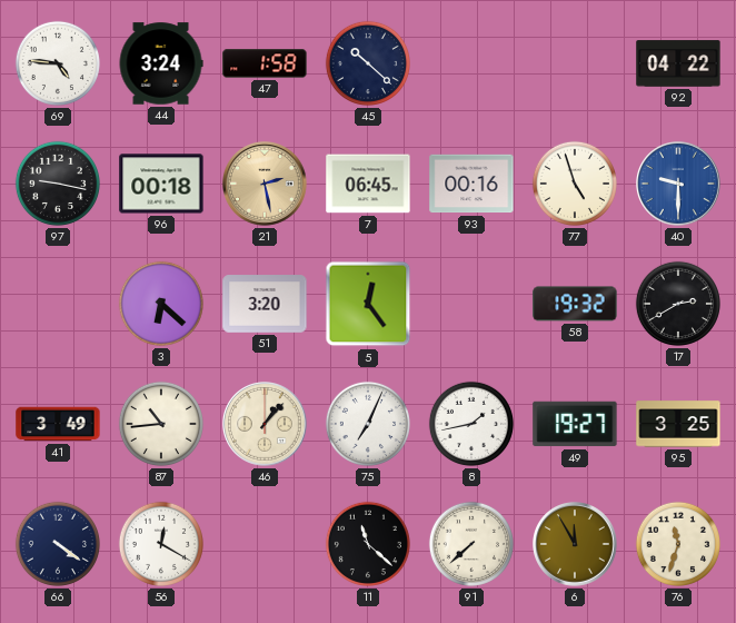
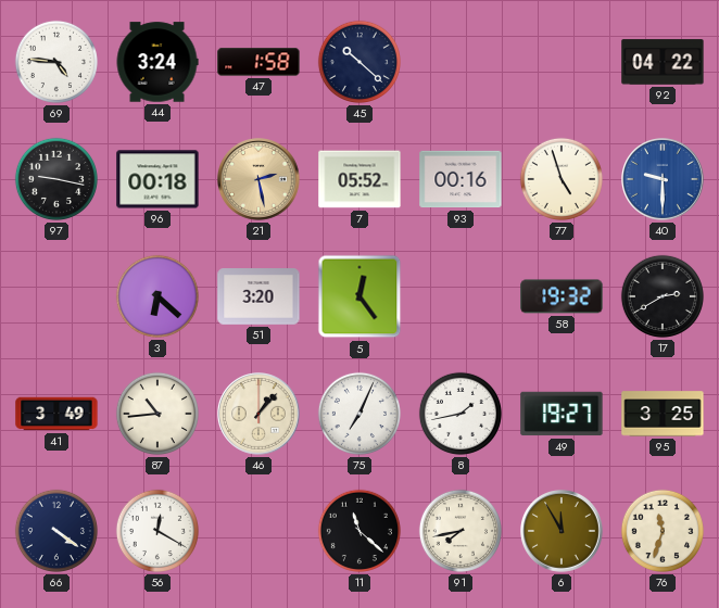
7: 06:45 -> 05:52
91: 7:38 -> 7:43
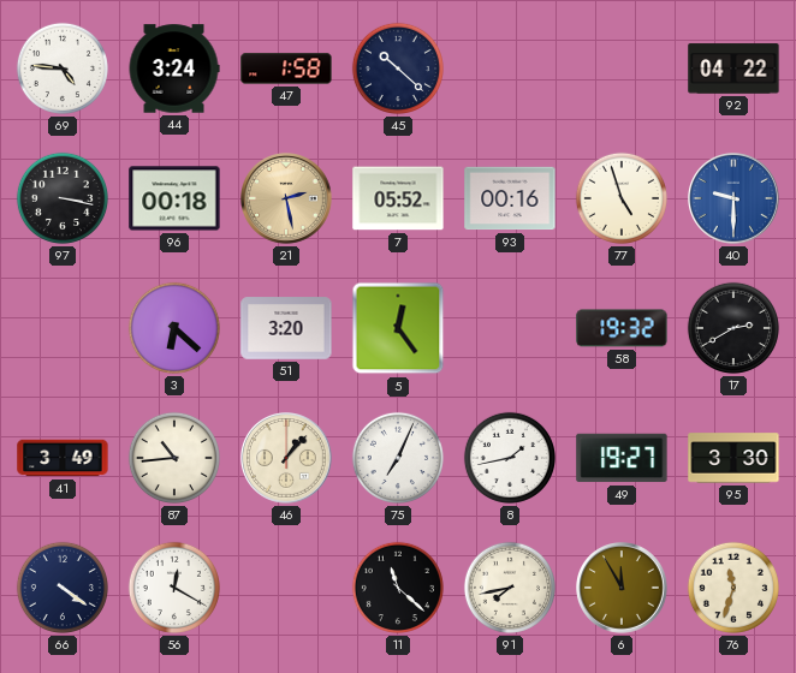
97: 9:17 -> 3:17
95: 3:25 -> 3:30
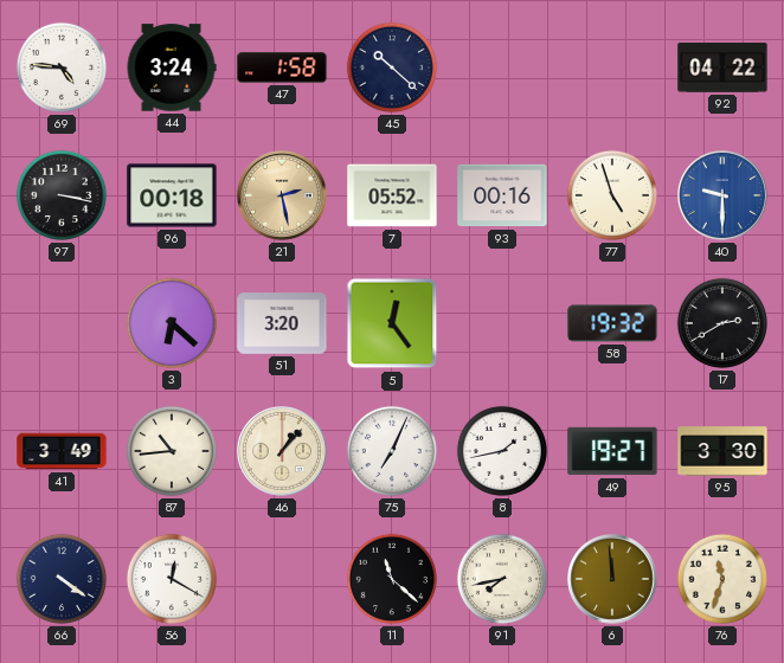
6: 11:55 -> 11:59
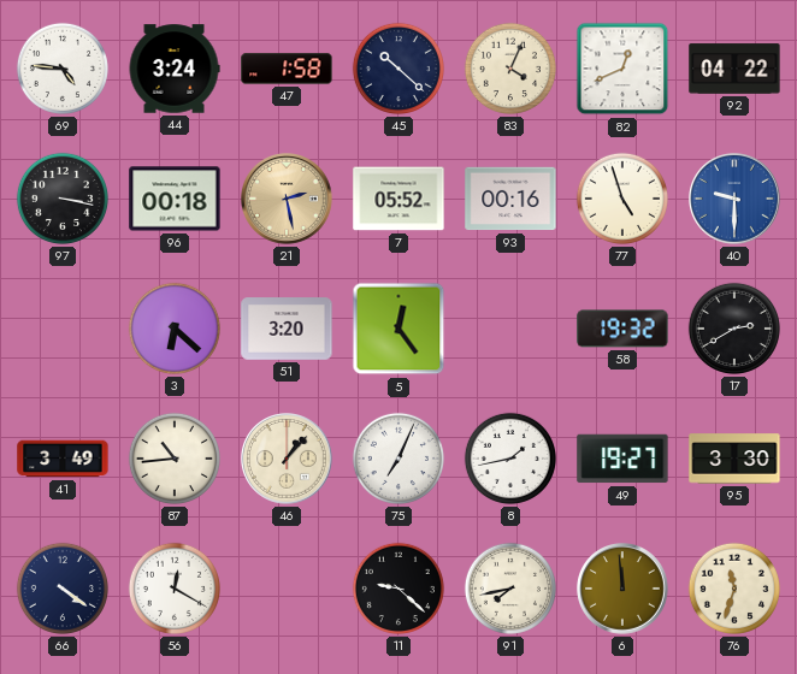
83: none -> 4:04
82: none -> 12:41
11: 11:22 -> 9:22
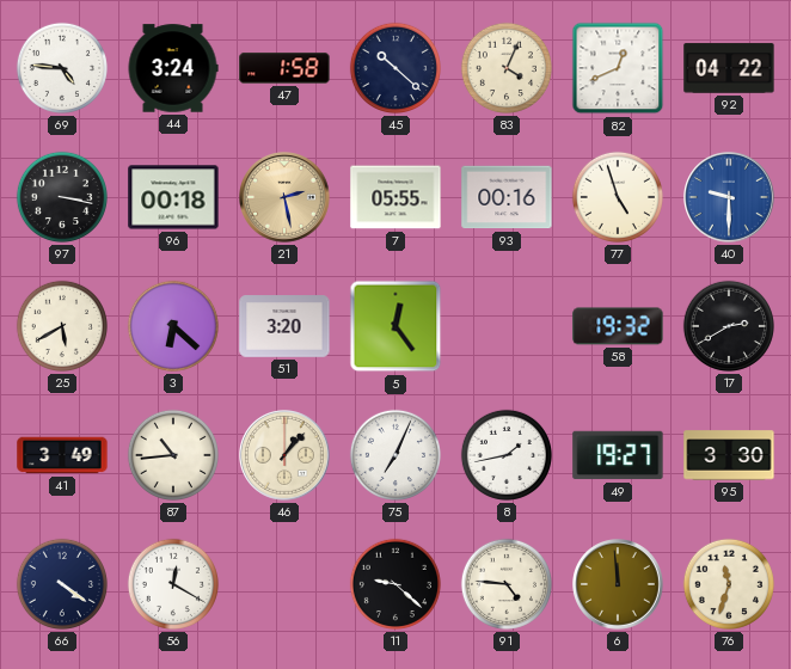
7: 05:52 -> 05:55
25: none -> 5:40
91: 7:43 -> 4:46
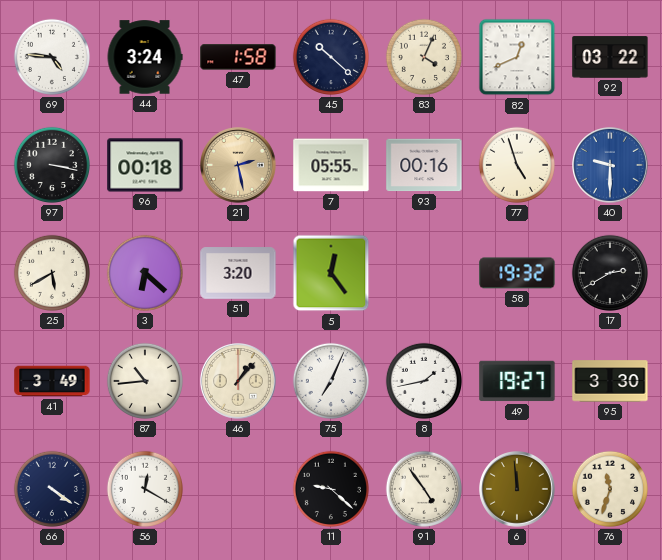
92: 04:22 -> 03:22
91: 4:46 -> 4:54
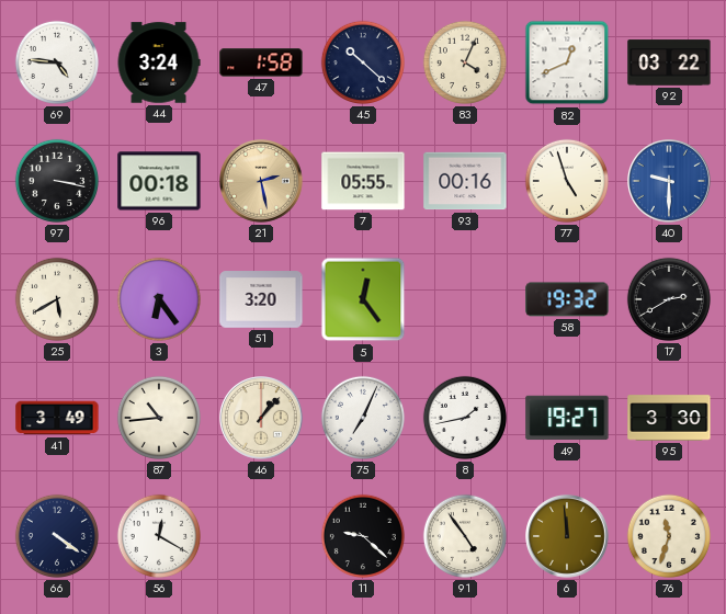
3: 6:22 -> 6:24
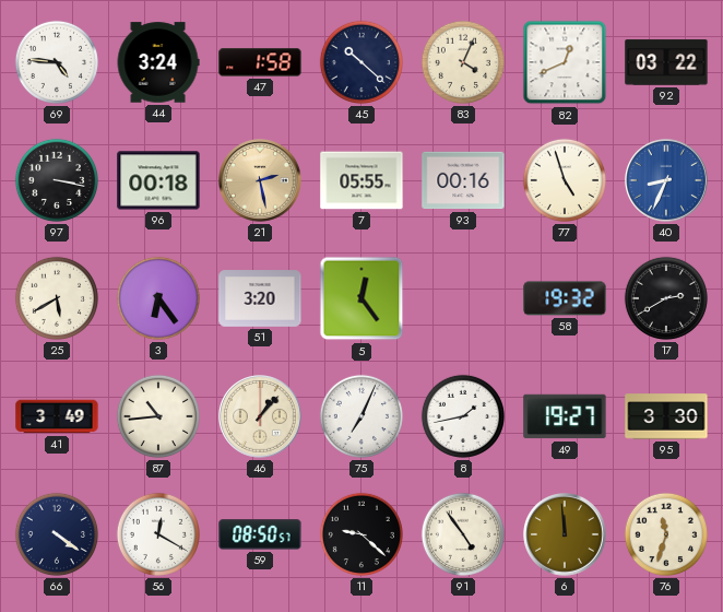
40: 9:30 -> 8:34
59: none -> 08:50
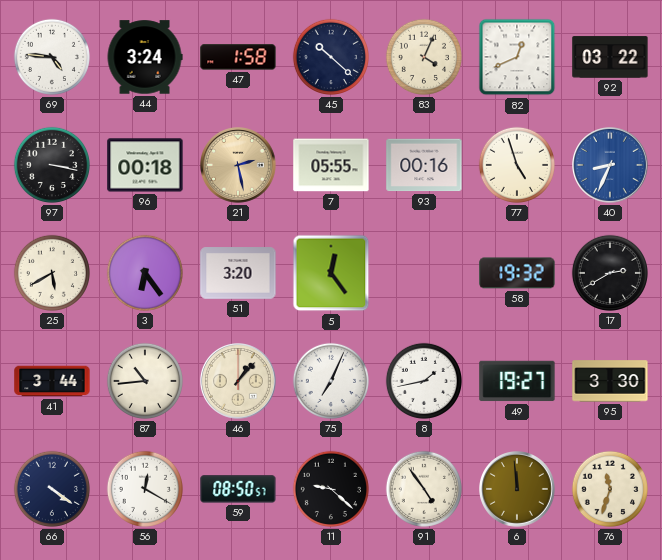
41: 3:49 -> 3:44
